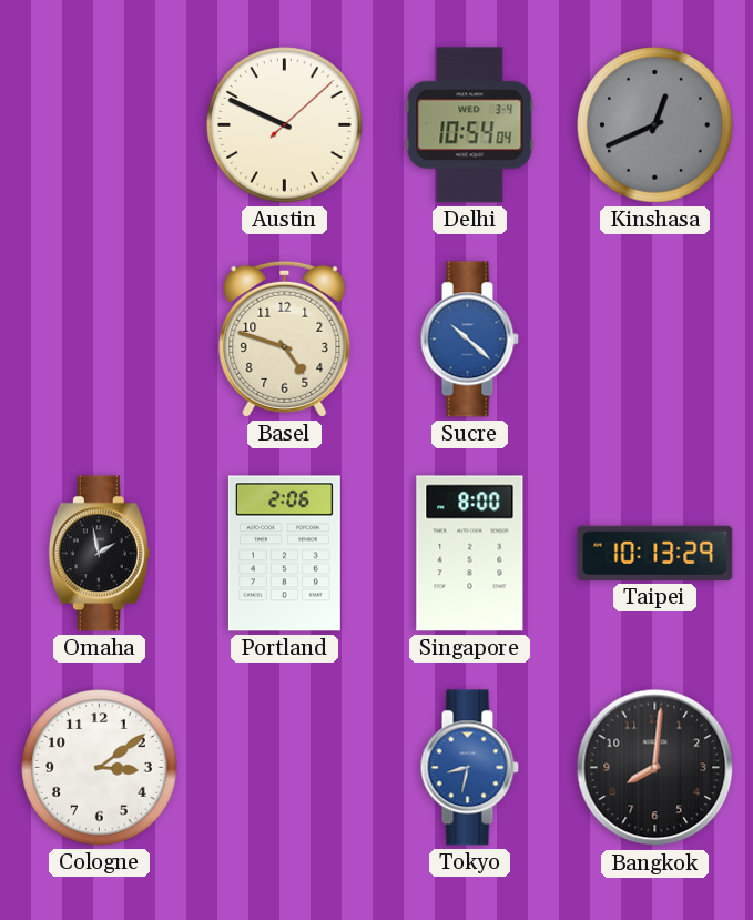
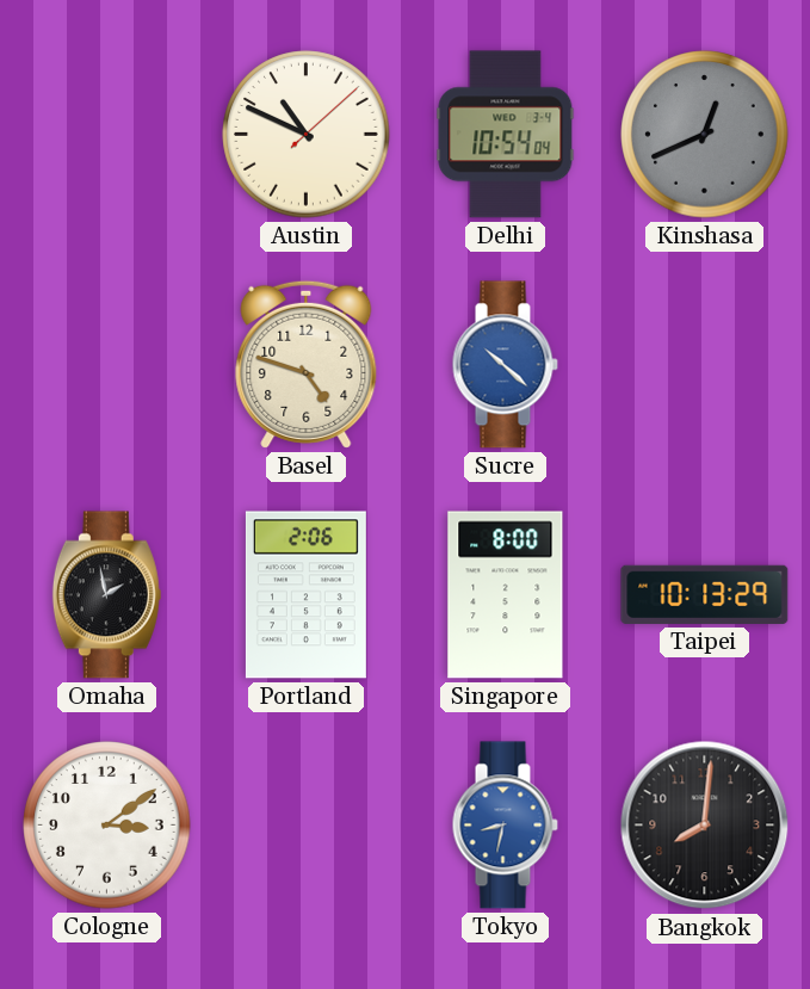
Austin: 9:49 -> 10:49
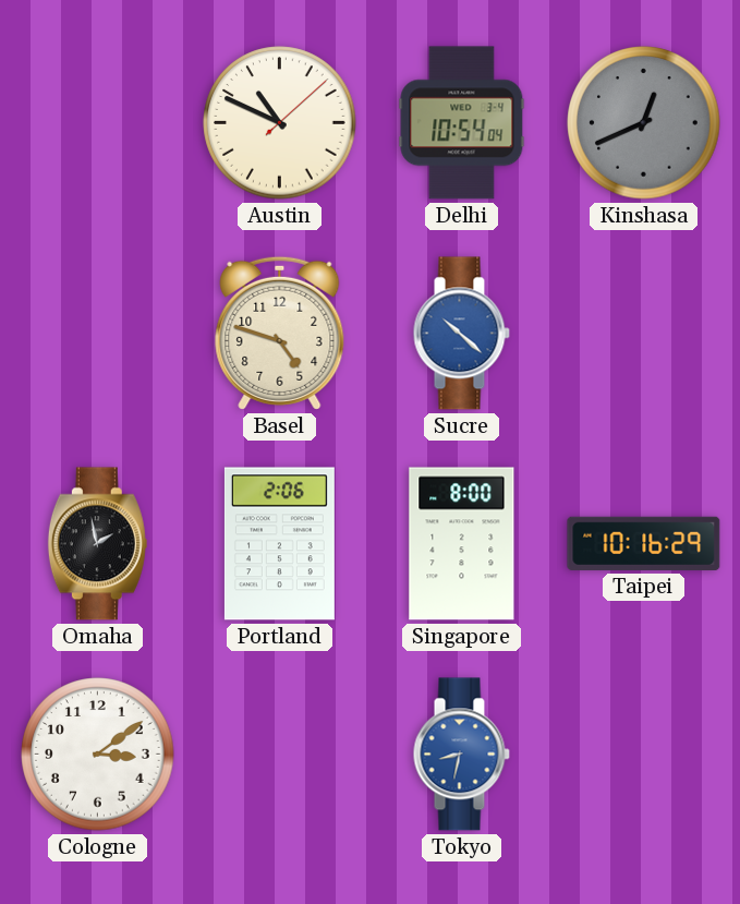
Taipei: 10:13 -> 10:16
Bangkok: 8:01 -> none
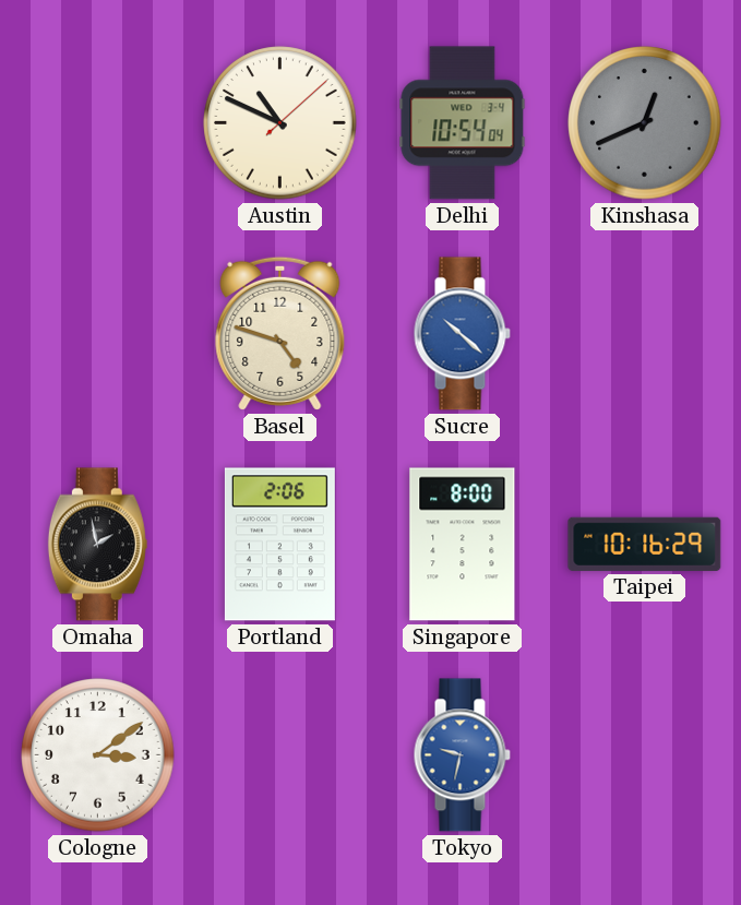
Tokyo: 8:32 -> 9:32
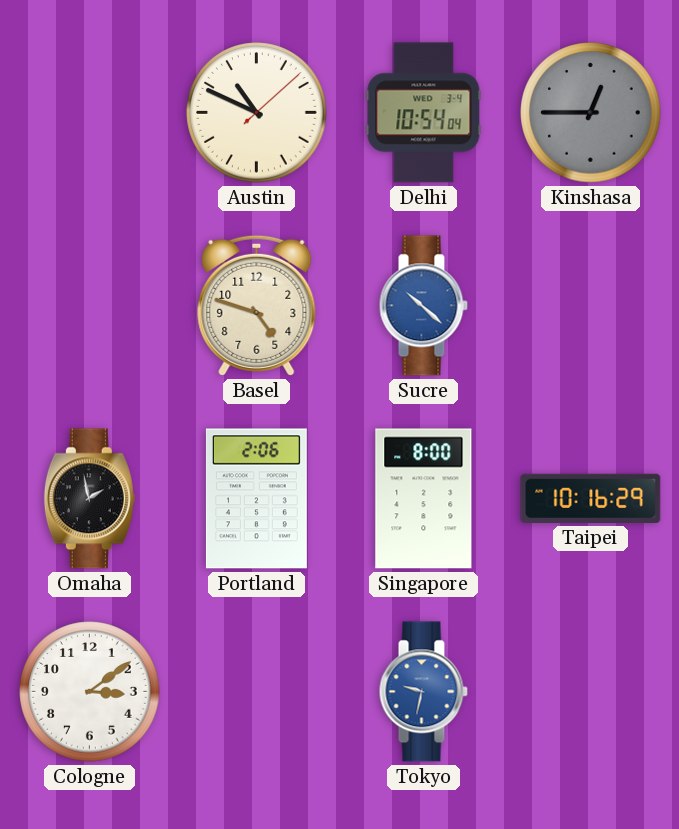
Kinshasa: 12:41 -> 12:45
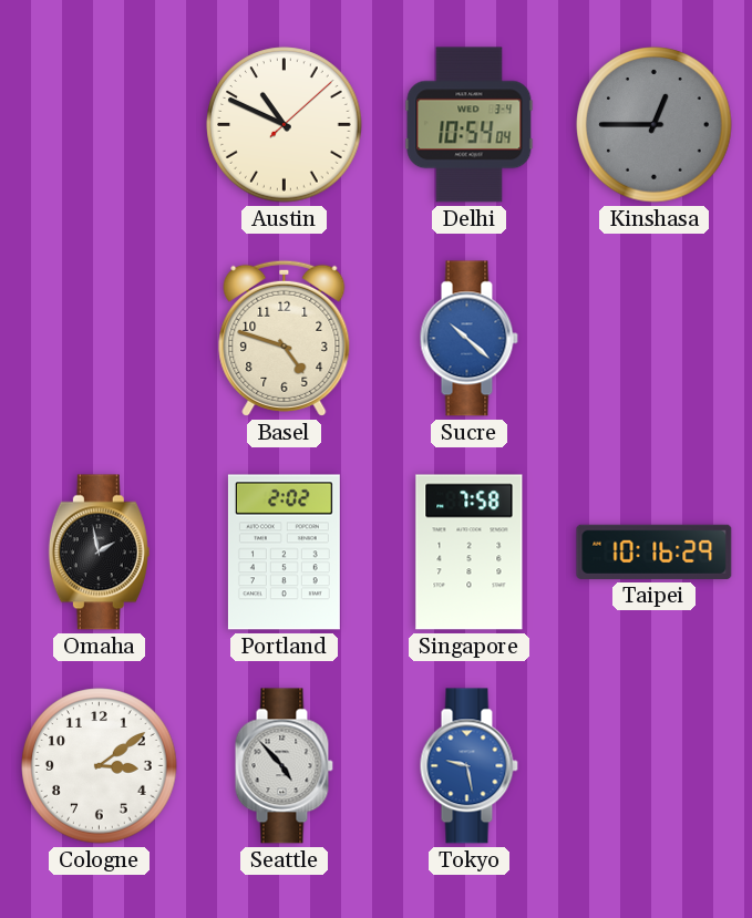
Portland: 2:06 -> 2:02
Singapore: 8:00 -> 7:58
Seattle: none -> 4:53
Tokyo: 9:32 -> 9:28
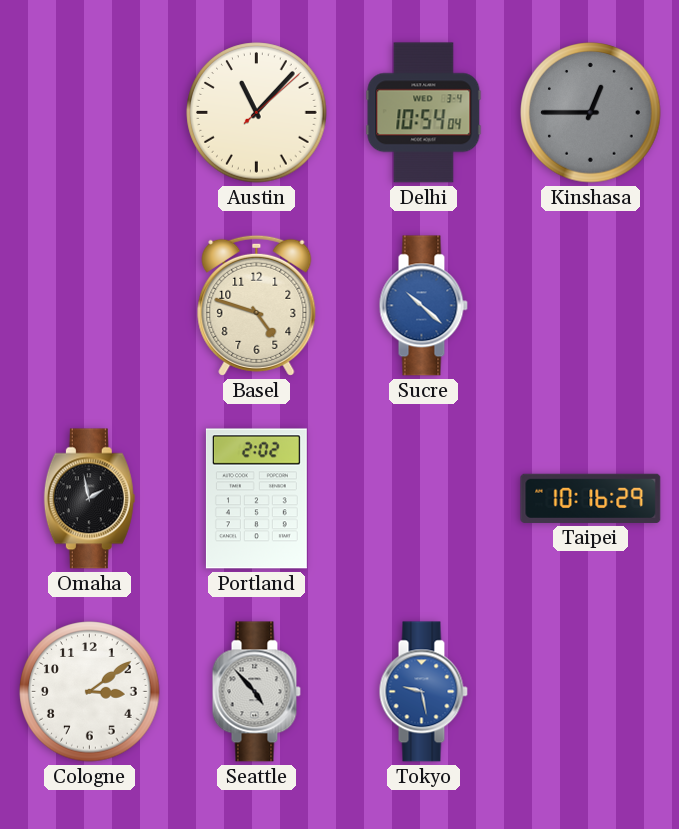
Austin: 10:49 -> 11:07
Singapore: 7:58 -> none
